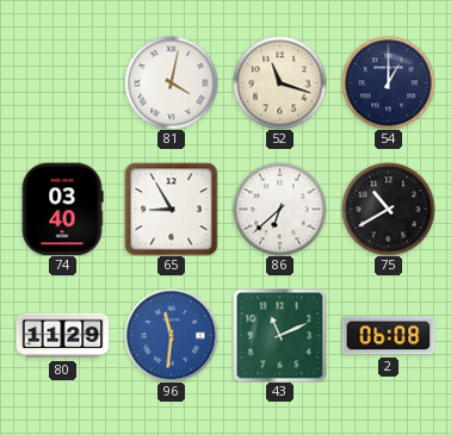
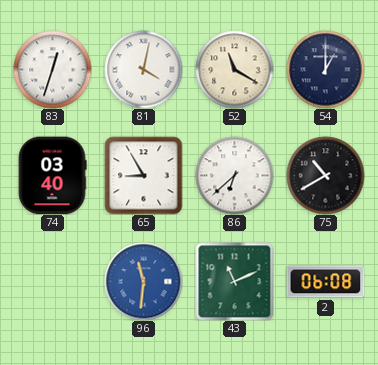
83: none -> 12:33
52: 11:18 -> 11:20
80: 11:29 -> none
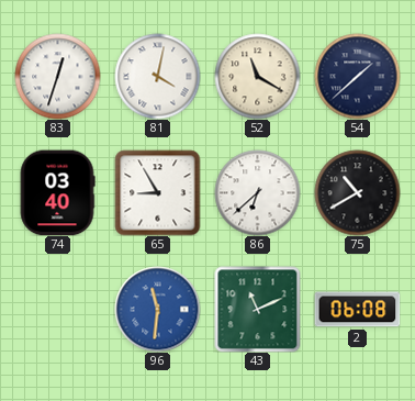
54: 1:00 -> 1:38
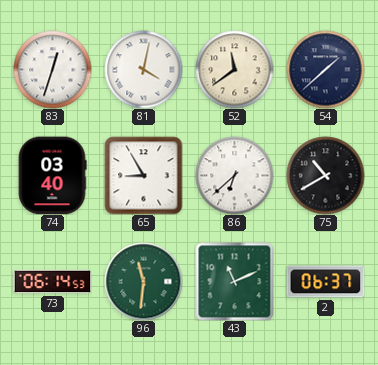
52: 11:20 -> 11:39
73: none -> 06:14
96 dial: blue -> green
2: 06:08 -> 06:37
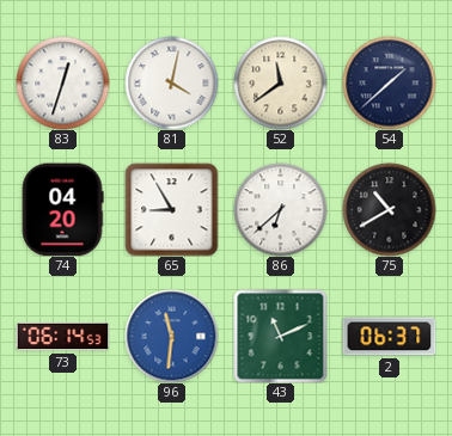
74: 03:40 -> 04:20
96 dial: green -> blue
